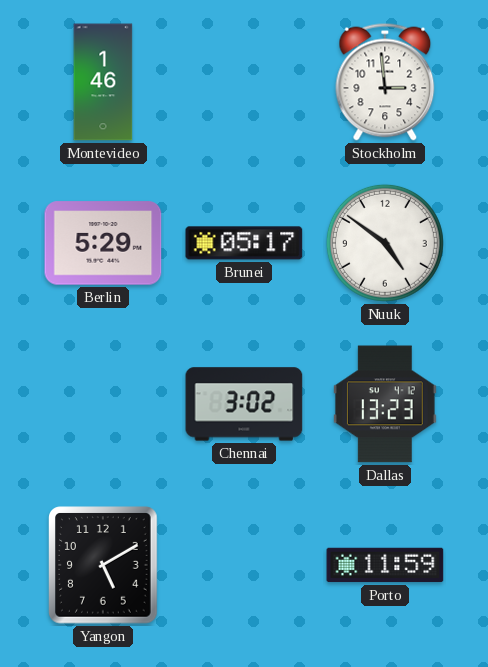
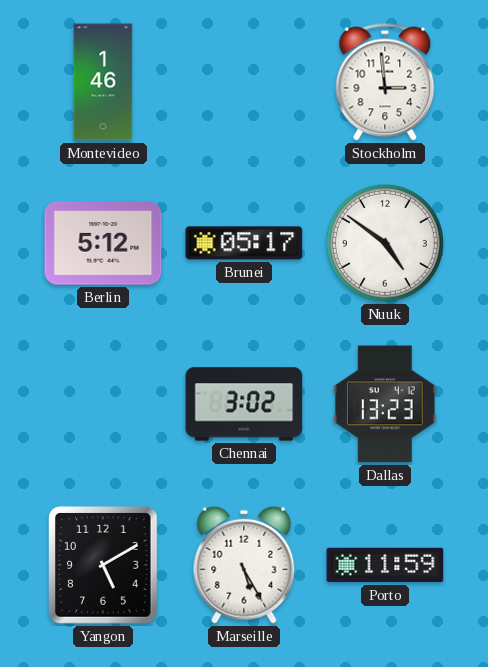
Berlin: 5:29 -> 5:12
Marseille: none -> 5:25
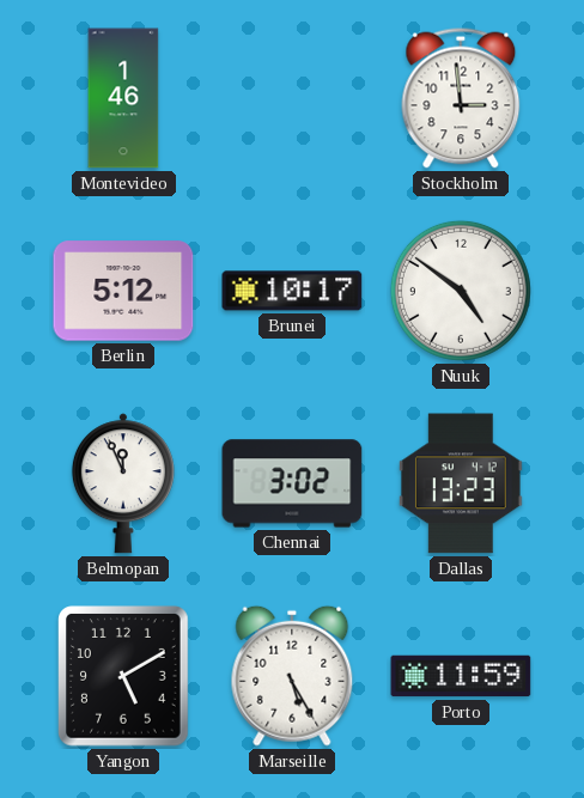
Brunei: 05:17 -> 10:17
Belmopan: none -> 11:56
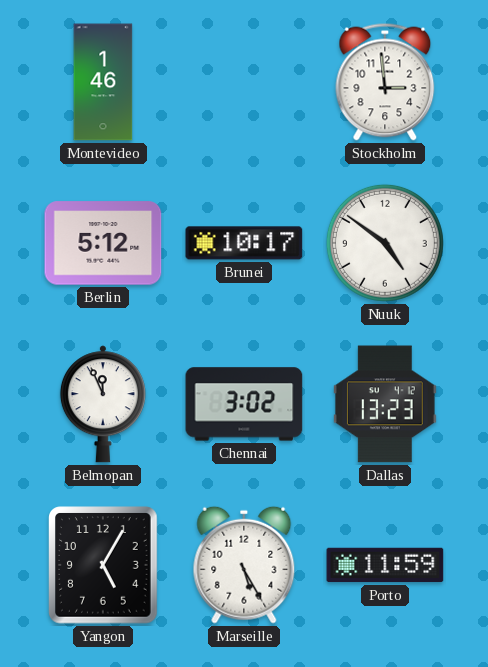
Yangon: 5:10 -> 5:05
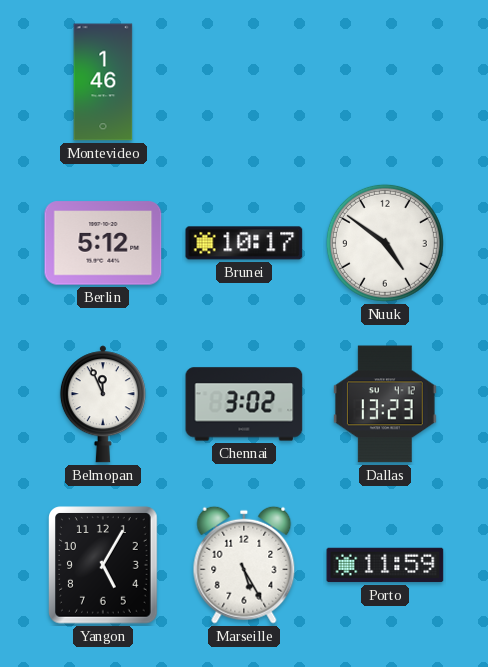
Stockholm: 2:59 -> none
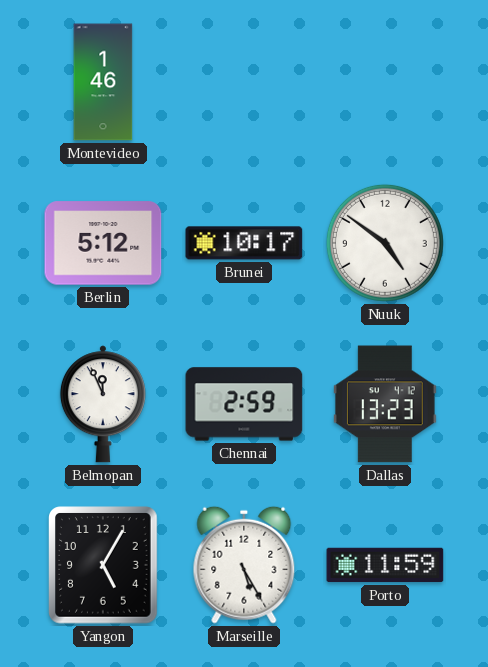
Chennai: 3:02 -> 2:59
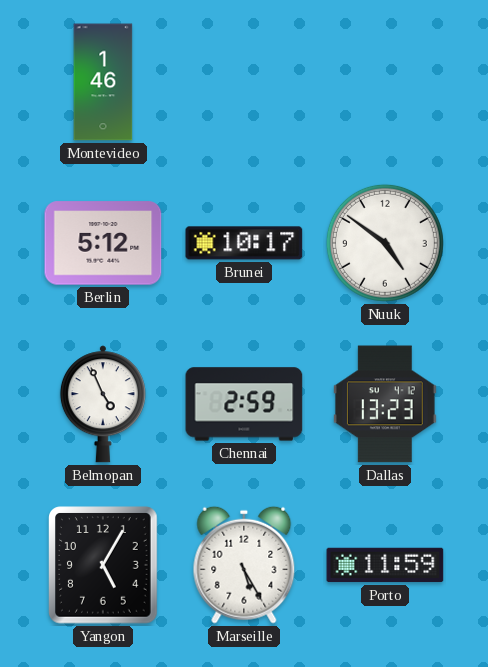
Belmopan: 11:56 -> 4:56
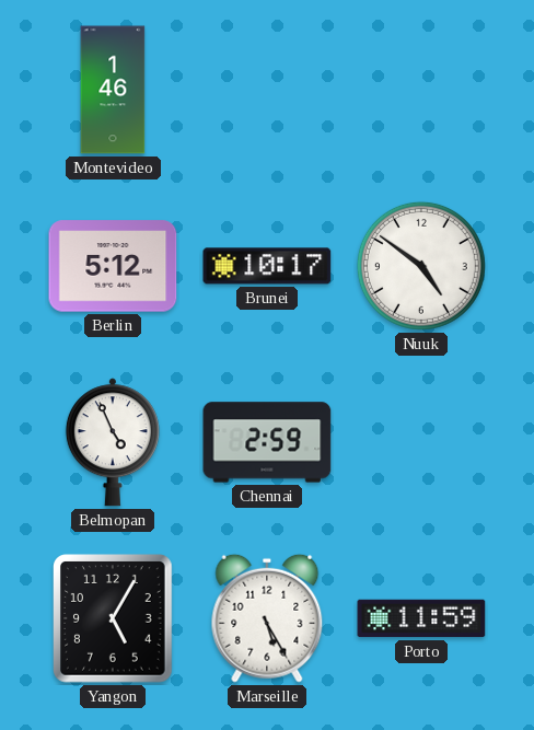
Dallas: 13:23 -> none
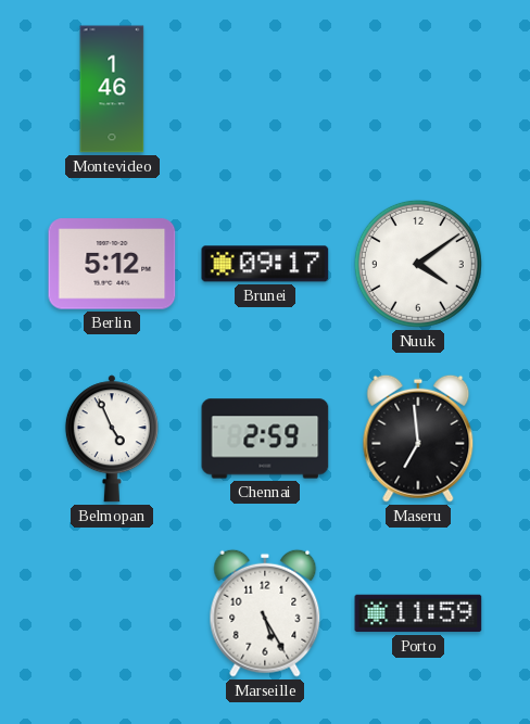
Brunei: 10:17 -> 09:17
Nuuk: 4:51 -> 4:09
Maseru: none -> 6:59
Yangon: 5:05 -> none
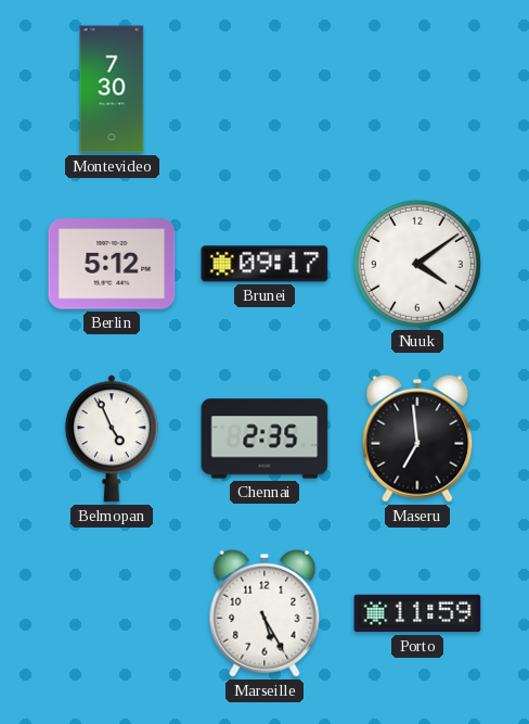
Montevideo: 1:46 -> 7:30
Chennai: 2:59 -> 2:35
